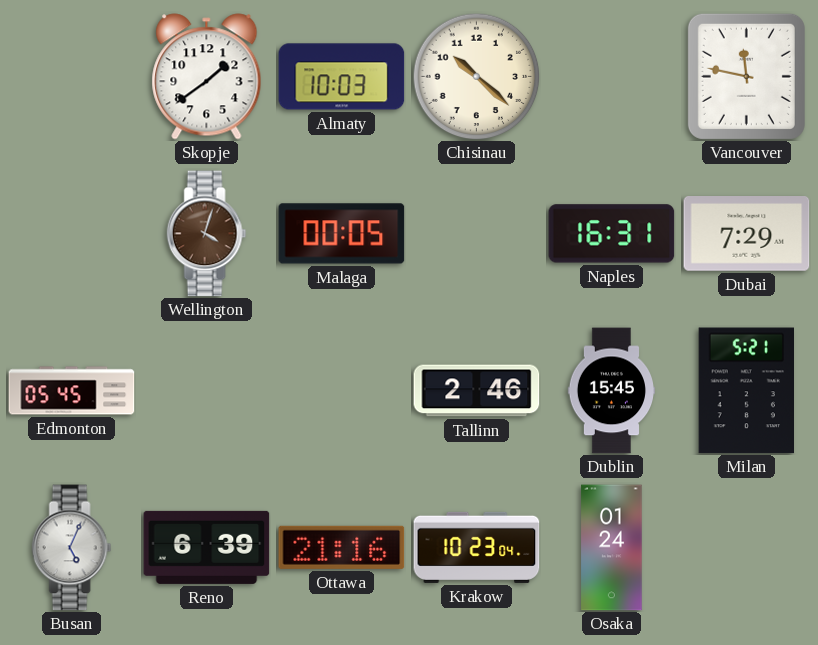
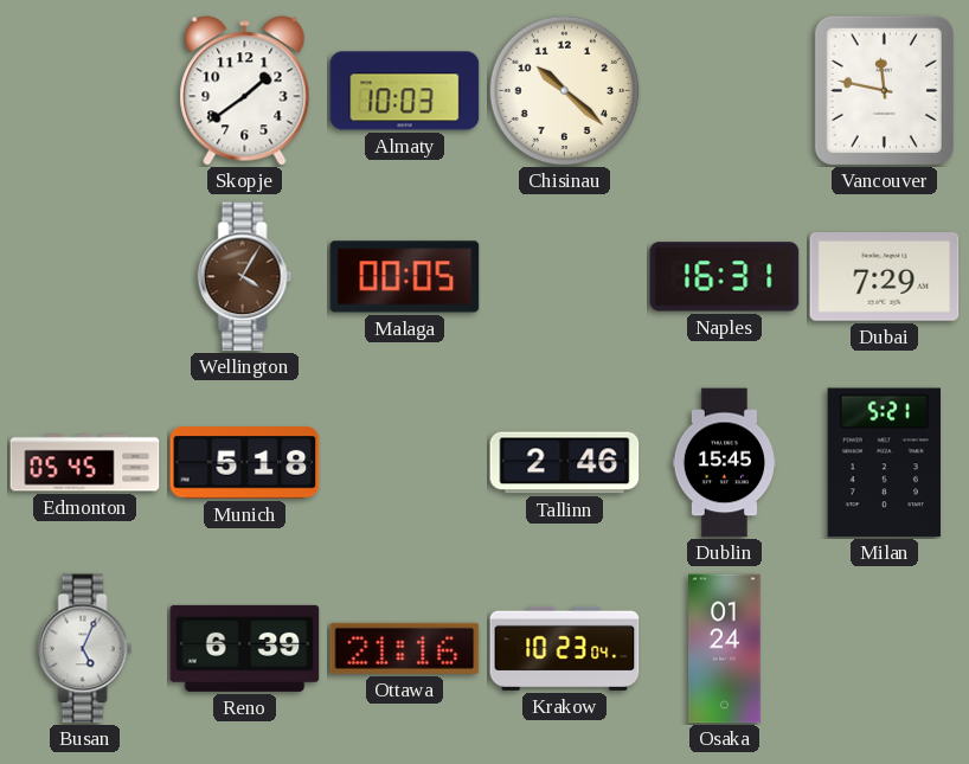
Wellington: 4:03 -> 4:05
Munich: none -> 5:18
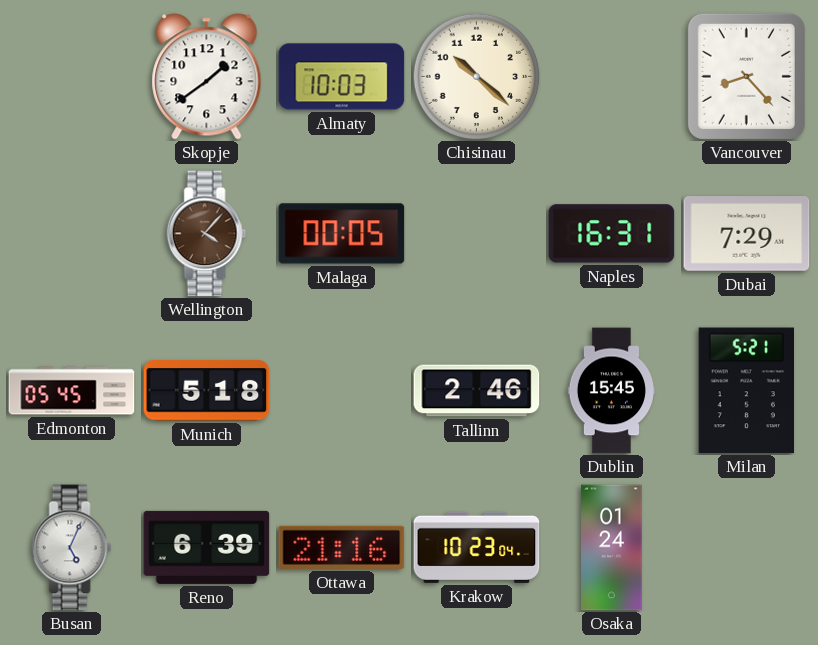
Vancouver: 11:47 -> 8:23
Wellington: 4:05 -> 4:07
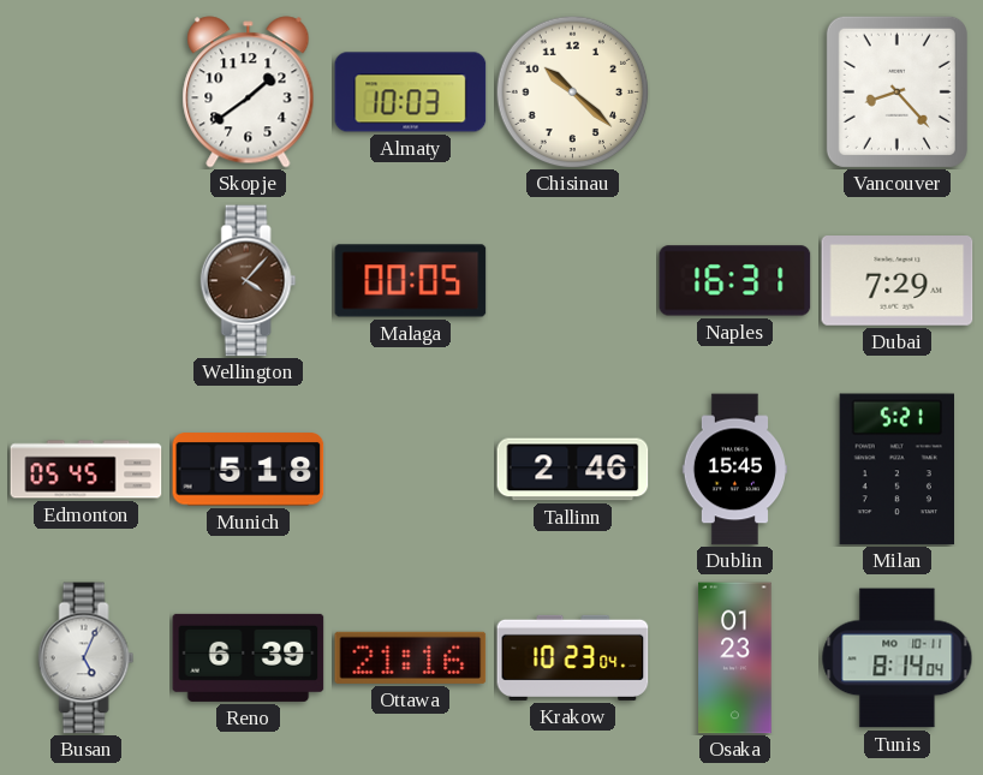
Osaka: 01:24 -> 01:23
Tunis: none -> 8:14
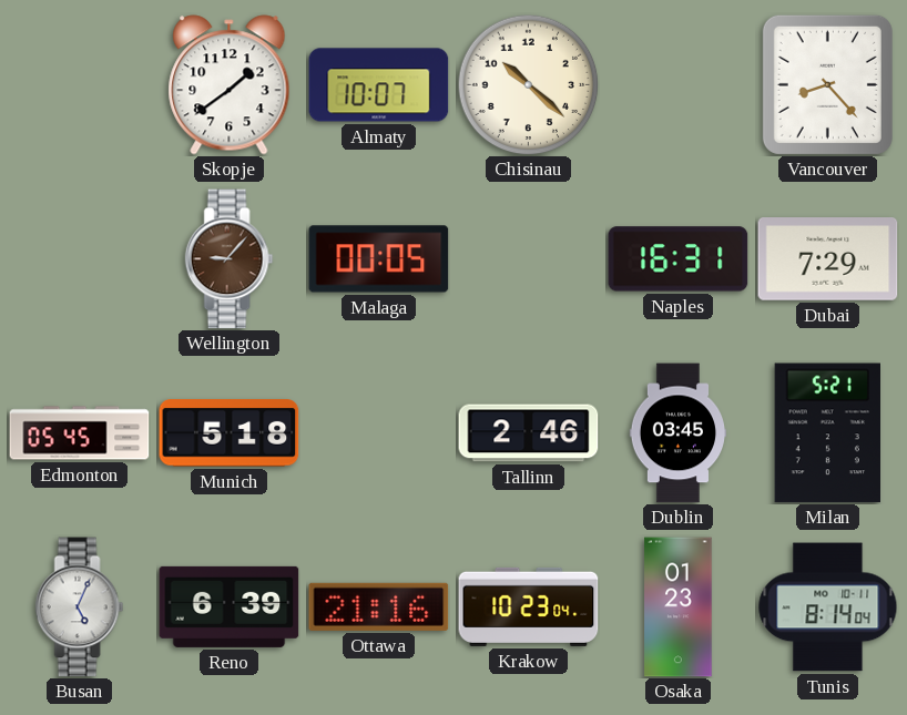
Almaty: 10:03 -> 10:07
Wellington: 4:07 -> 9:07
Dublin: 15:45 -> 03:45
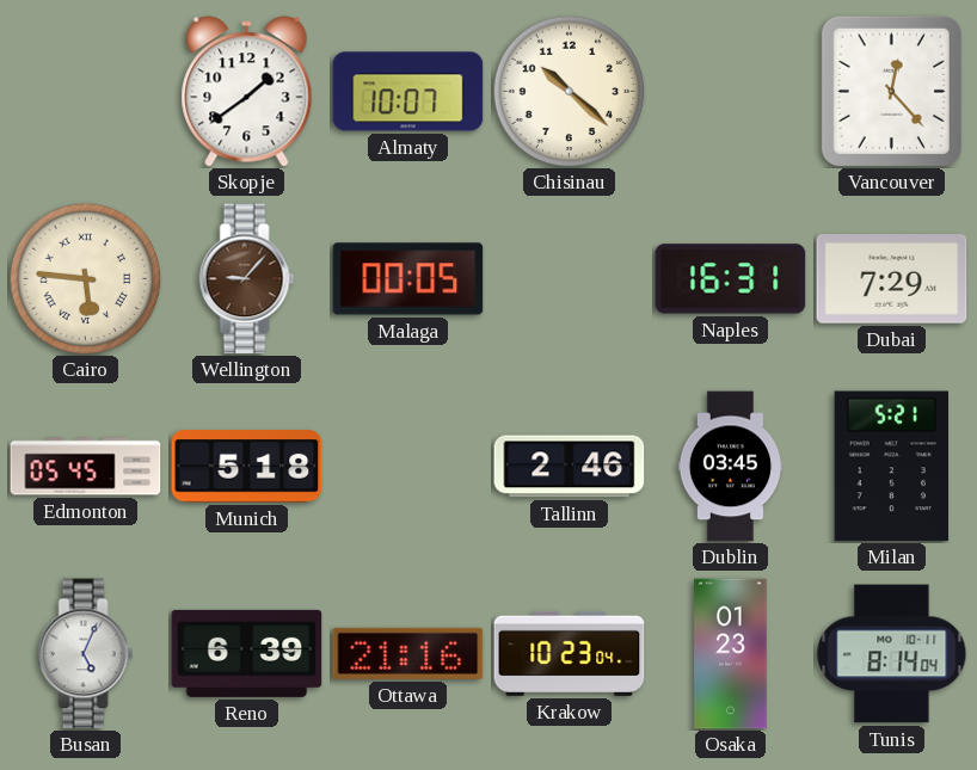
Vancouver: 8:23 -> 12:23
Cairo: none -> 5:46
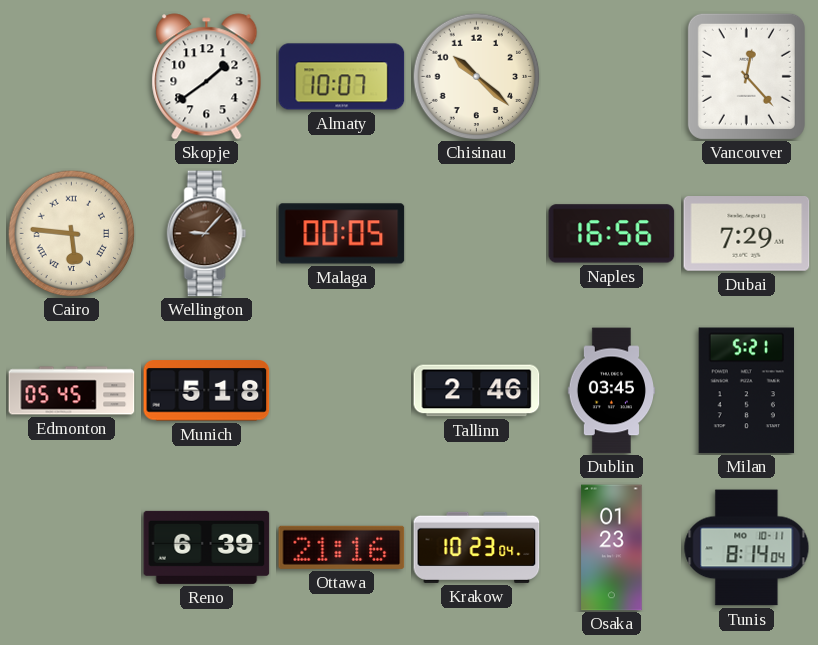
Naples: 16:31 -> 16:56
Busan: 5:04 -> none
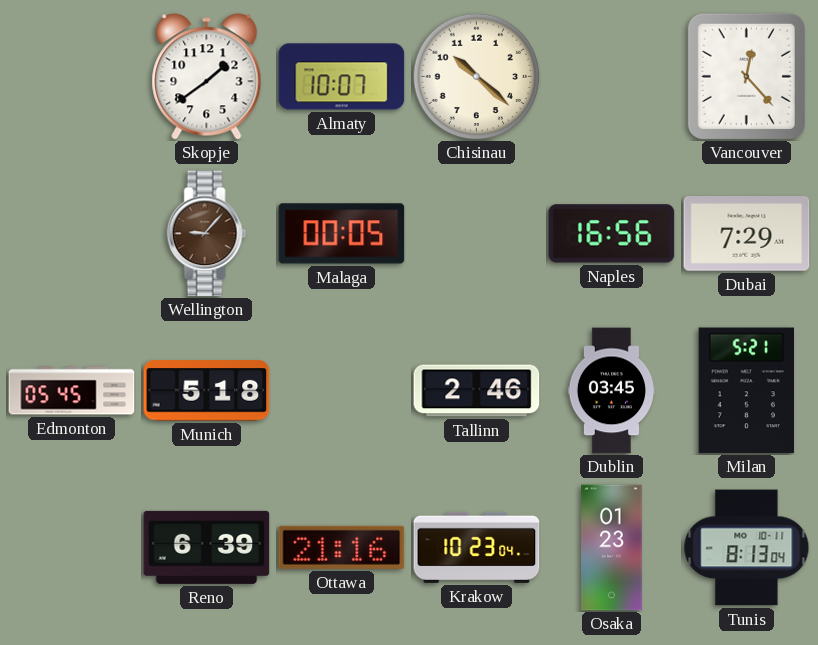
Cairo: 5:46 -> none
Tunis: 8:14 -> 8:13
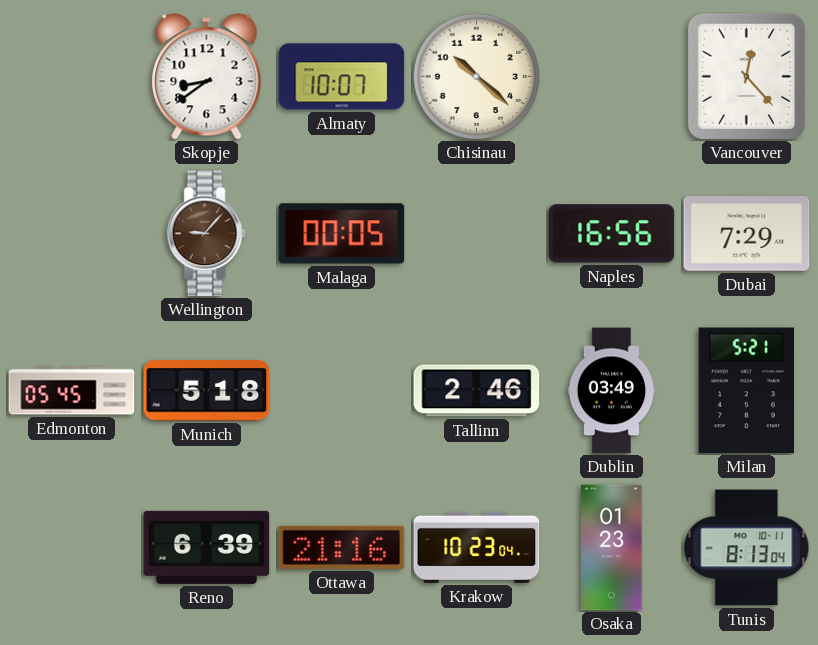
Skopje: 1:39 -> 8:39
Dublin: 03:45 -> 03:49
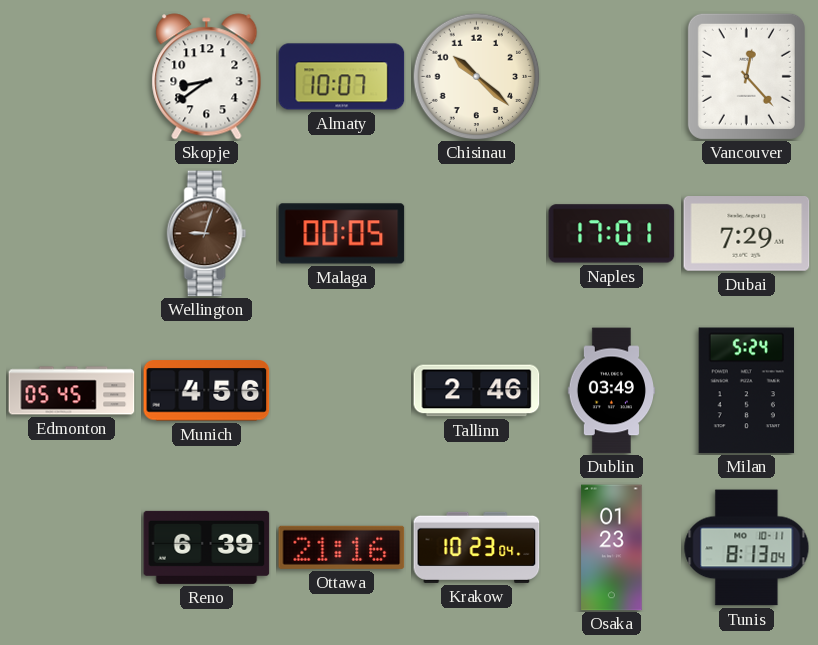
Wellington: 9:07 -> 9:03
Naples: 16:56 -> 17:01
Munich: 5:18 -> 4:56
Milan: 5:21 -> 5:24
